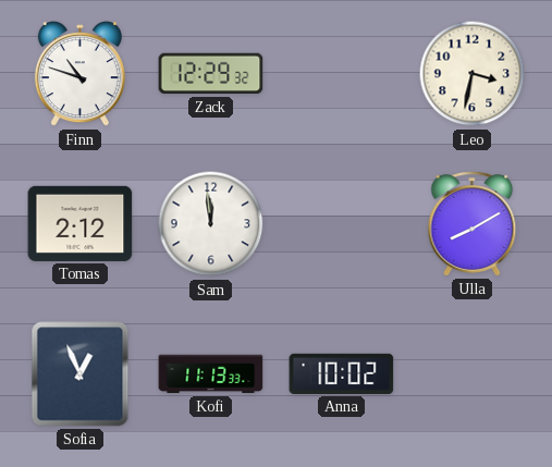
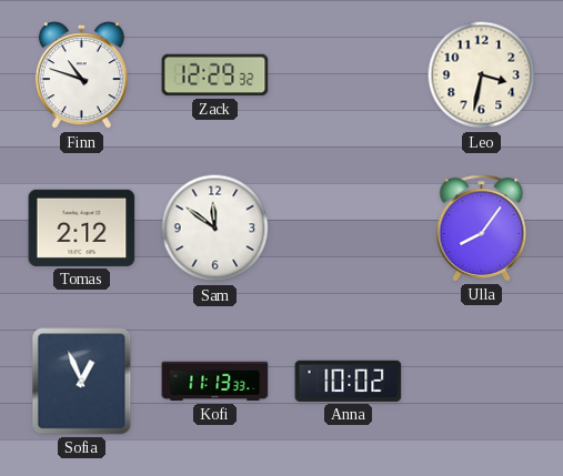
Sam: 11:59 -> 11:51
Ulla: 8:10 -> 8:06
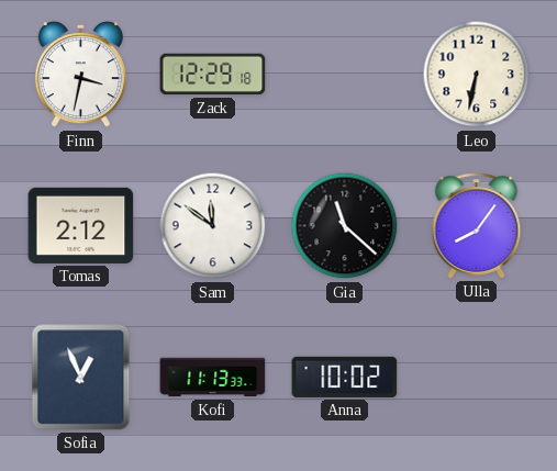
Finn: 10:48 -> 3:32
Zack: 12:29:32 -> 12:29:18
Leo: 3:32 -> 6:32
Gia: none -> 11:22
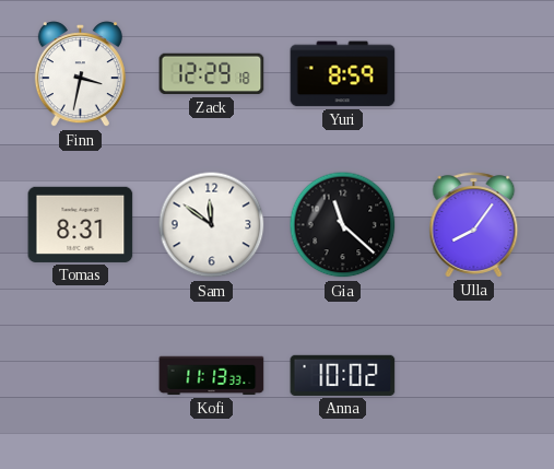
Yuri: none -> 8:59
Leo: 6:32 -> none
Tomas: 2:12 -> 8:31
Sofia: 12:56 -> none
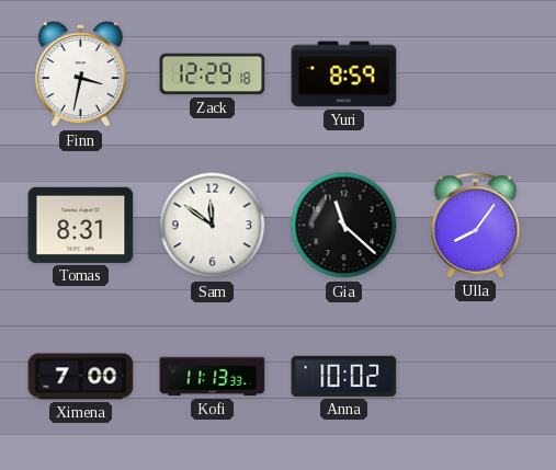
Ximena: none -> 7:00
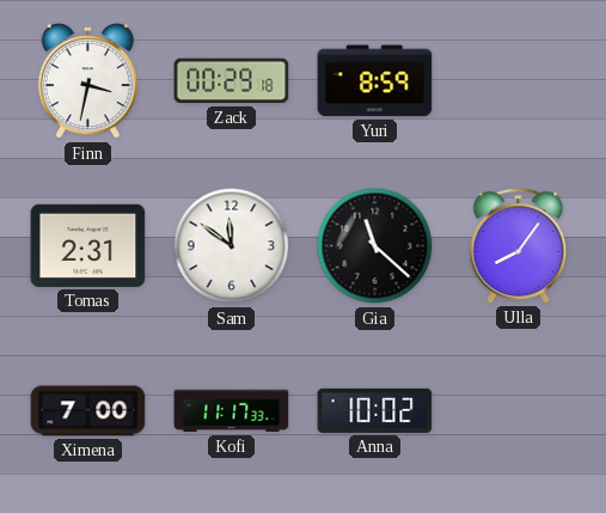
Zack: 12:29 -> 00:29
Tomas: 8:31 -> 2:31
Kofi: 11:13 -> 11:17
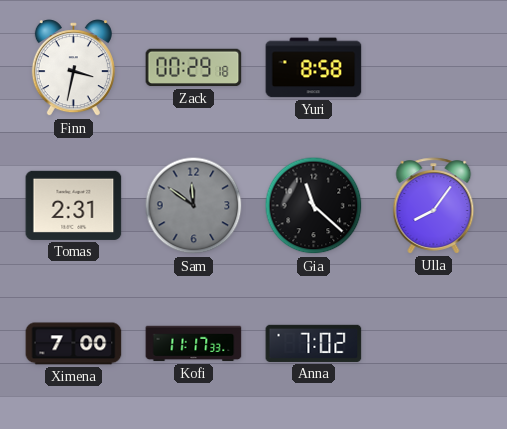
Yuri: 8:59 -> 8:58
Sam dial: white -> grey
Anna: 10:02 -> 7:02
